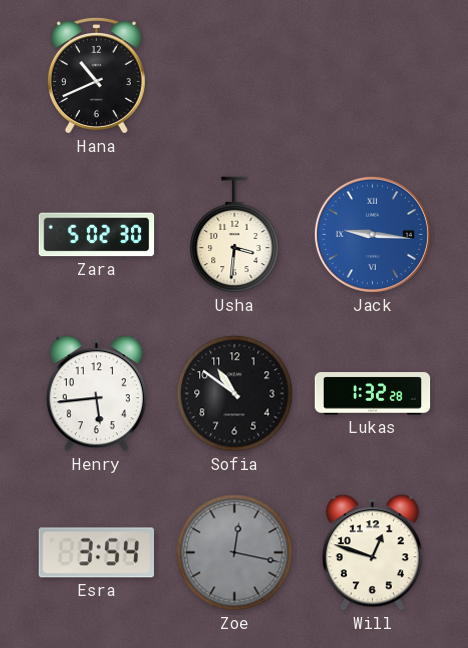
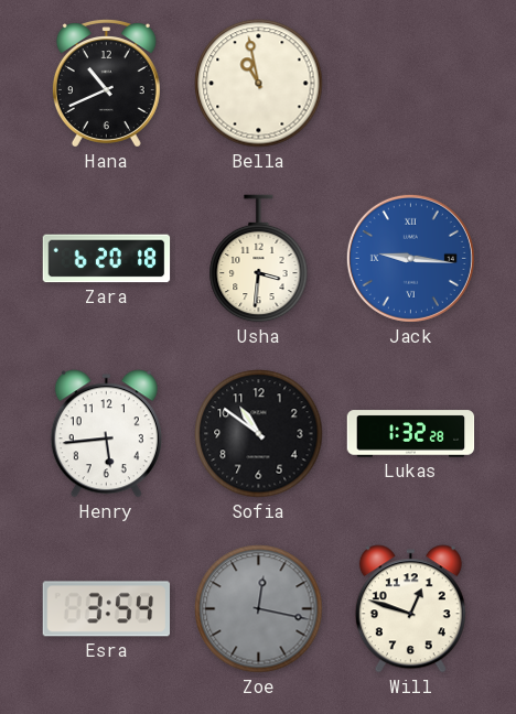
Bella: none -> 10:58
Zara: 5:02 -> 6:20
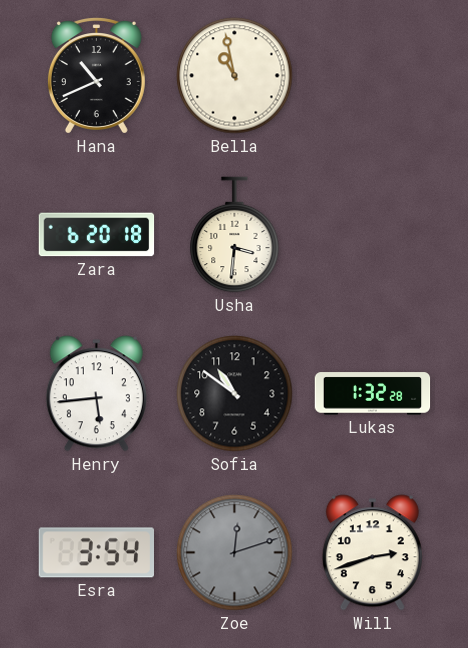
Jack: 9:16 -> none
Zoe: 12:17 -> 12:12
Will: 12:48 -> 2:42
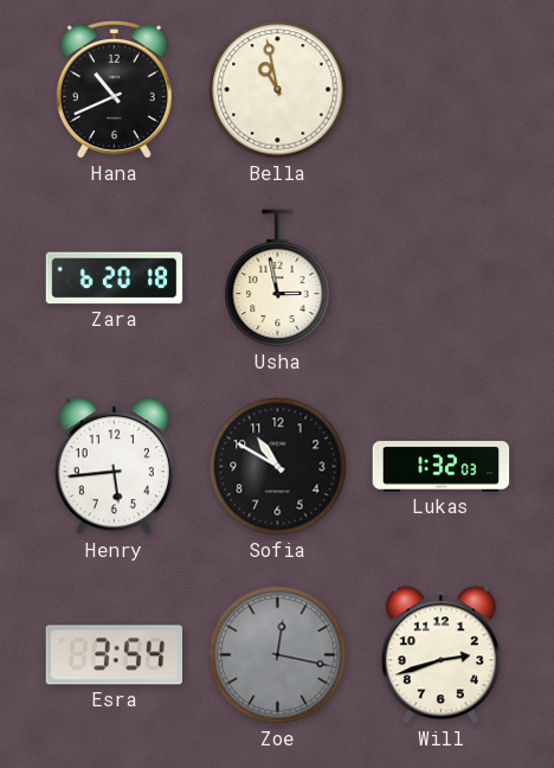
Usha: 3:31 -> 2:58
Sofia: 10:51 -> 10:50
Lukas: 1:32:28 -> 1:32:03
Zoe: 12:12 -> 12:17
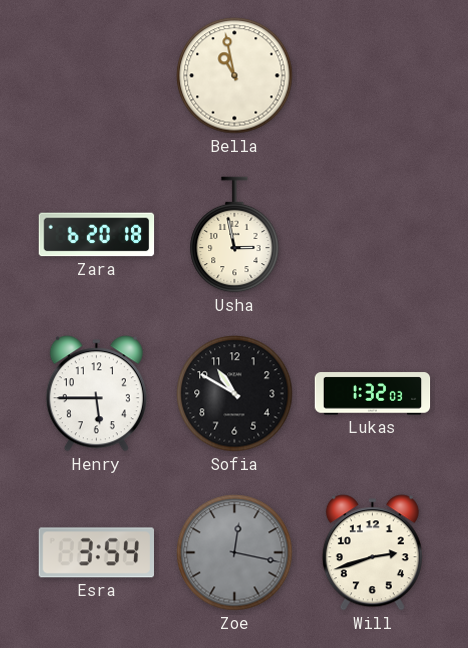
Hana: 10:41 -> none
Henry: 5:44 -> 5:45
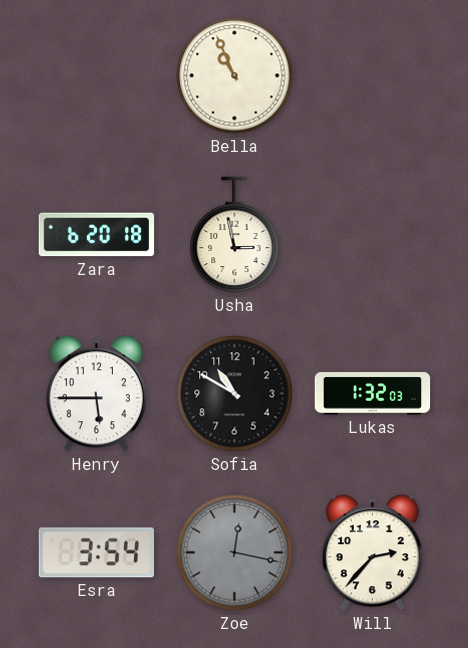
Bella: 10:58 -> 10:56
Will: 2:42 -> 2:37
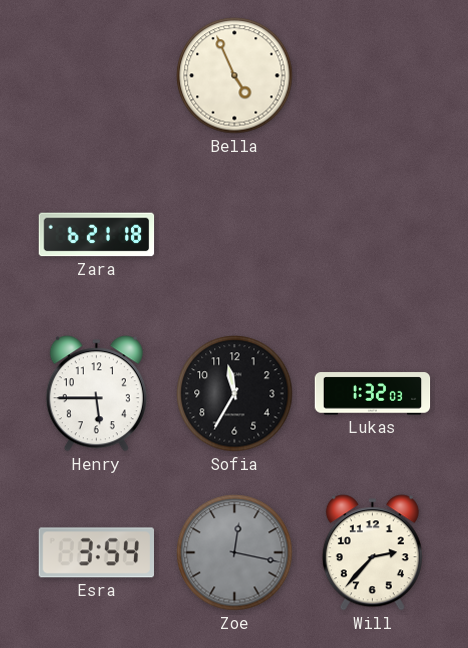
Bella: 10:56 -> 4:56
Zara: 6:20 -> 6:21
Usha: 2:58 -> none
Sofia: 10:50 -> 11:35
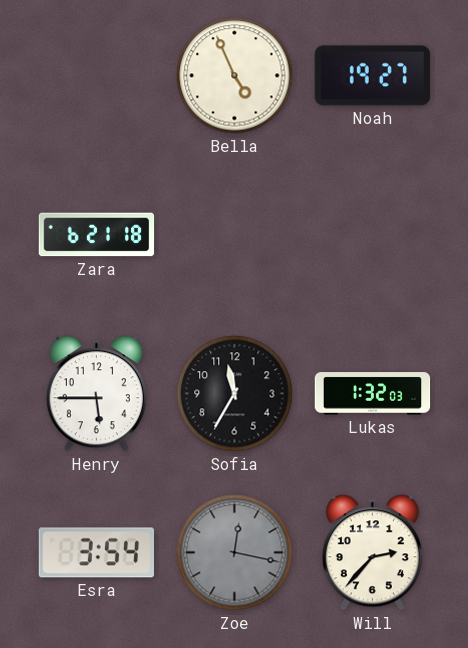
Noah: none -> 19:27
